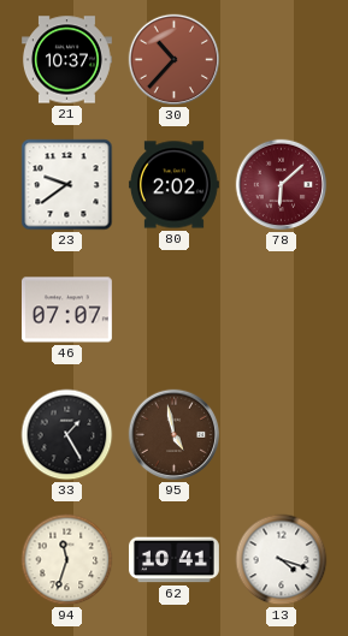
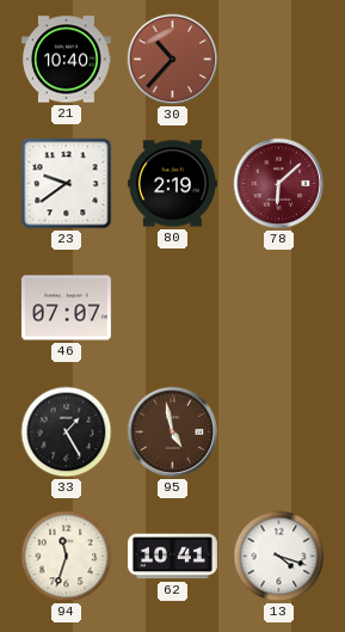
21: 10:37 -> 10:40
80: 2:02 -> 2:19
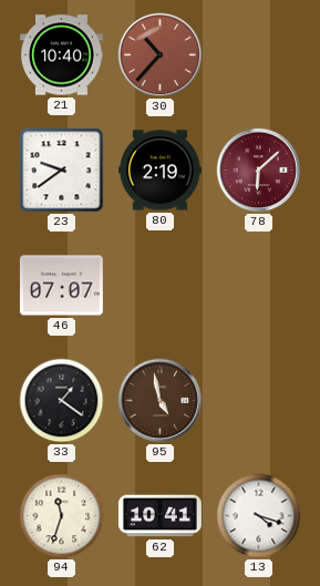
33: 1:25 -> 1:21
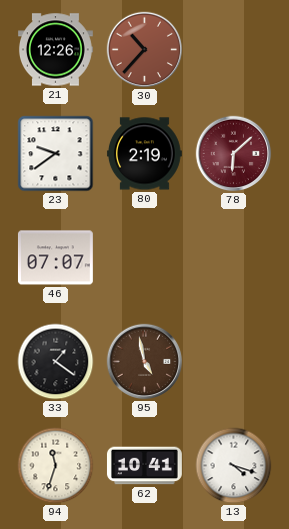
21: 10:40 -> 12:26
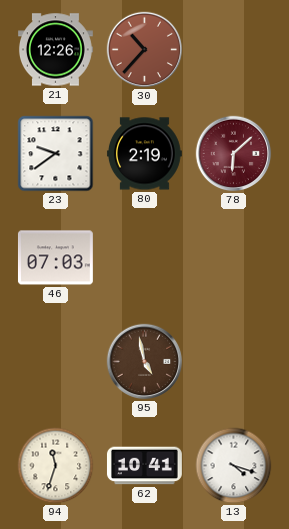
46: 07:07 -> 07:03
33: 1:21 -> none
